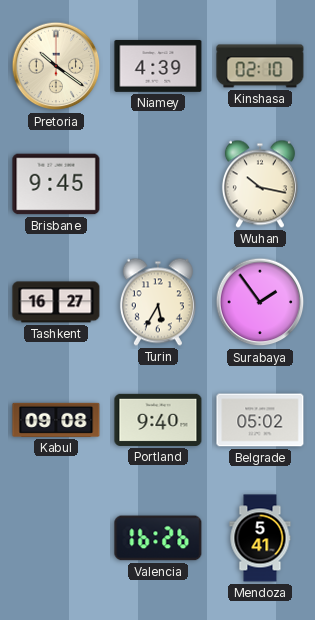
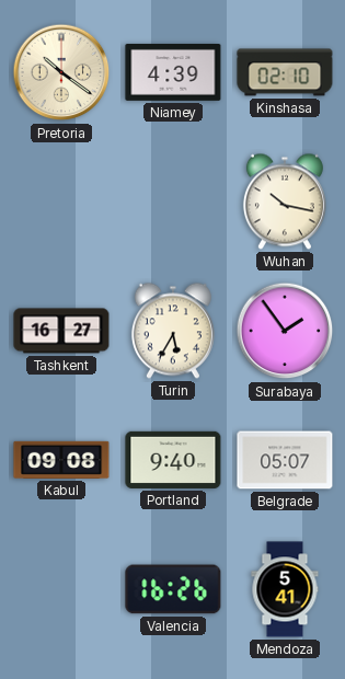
Brisbane: 9:45 -> none
Belgrade: 05:02 -> 05:07
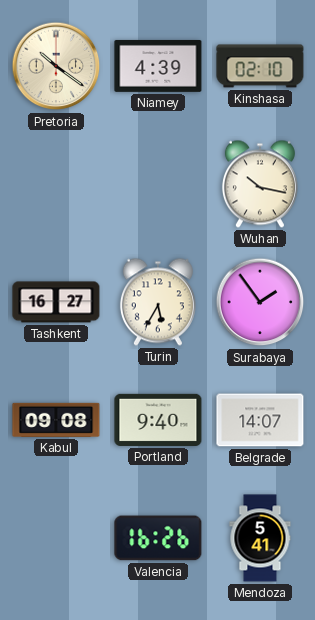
Belgrade: 05:07 -> 14:07
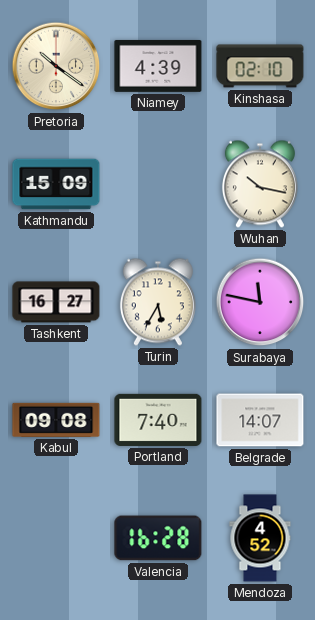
Kathmandu: none -> 15:09
Surabaya: 1:54 -> 11:47
Portland: 9:40 -> 7:40
Valencia: 16:26 -> 16:28
Mendoza: 5:41 -> 4:52
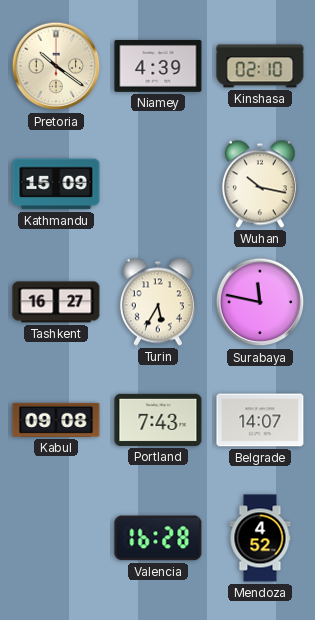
Portland: 7:40 -> 7:43
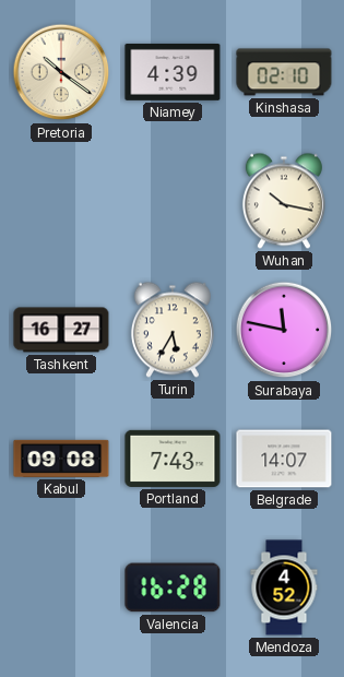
Kathmandu: 15:09 -> none
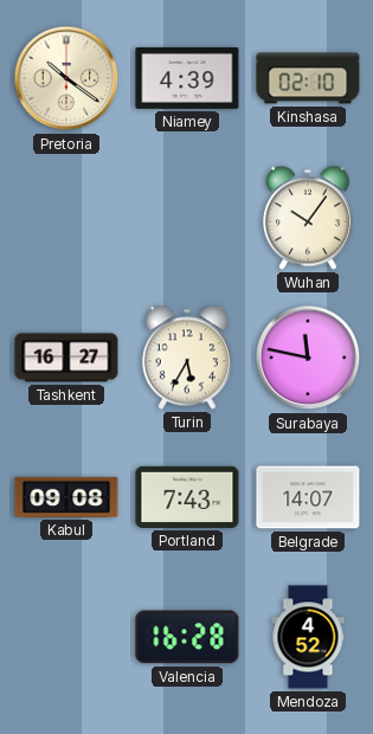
Wuhan: 10:17 -> 10:06
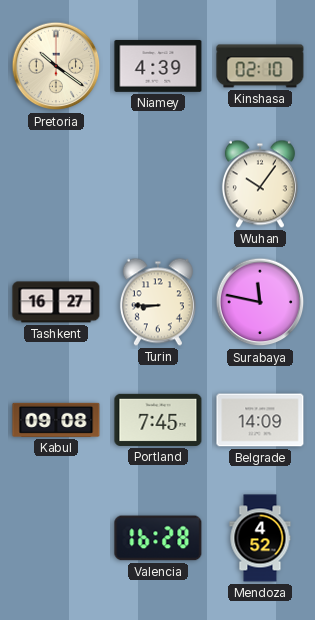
Turin: 5:35 -> 8:45
Portland: 7:43 -> 7:45
Belgrade: 14:07 -> 14:09
